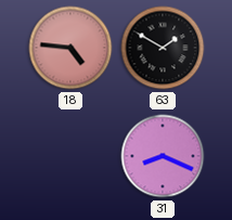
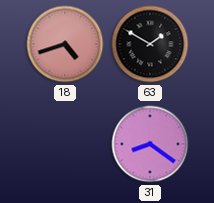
18: 4:46 -> 4:42
31: 8:19 -> 8:21
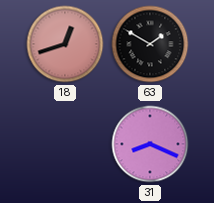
18: 4:42 -> 12:42
31: 8:21 -> 8:19
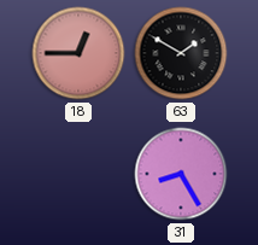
18: 12:42 -> 12:45
31: 8:19 -> 8:25
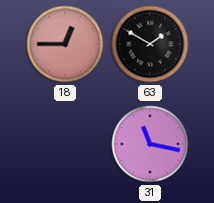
31: 8:25 -> 11:17
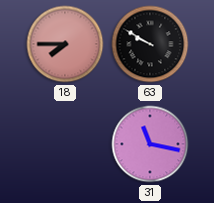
18: 12:45 -> 7:45
63: 1:50 -> 9:50
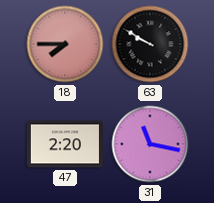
47: none -> 2:20
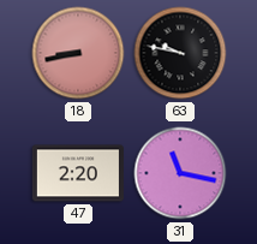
18: 7:45 -> 8:43
63: 9:50 -> 9:47
